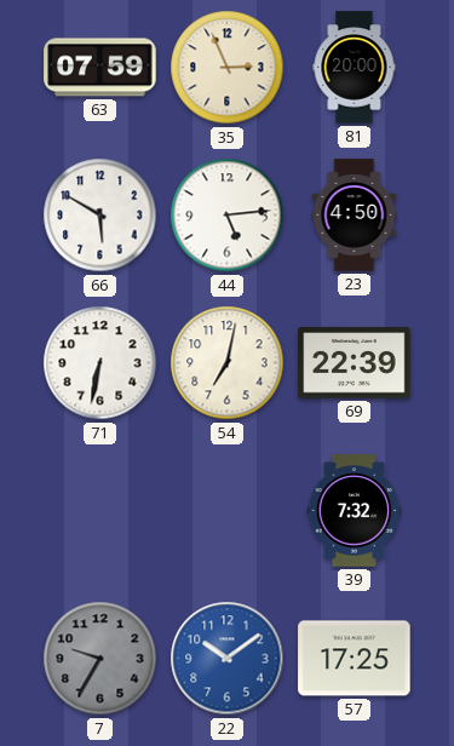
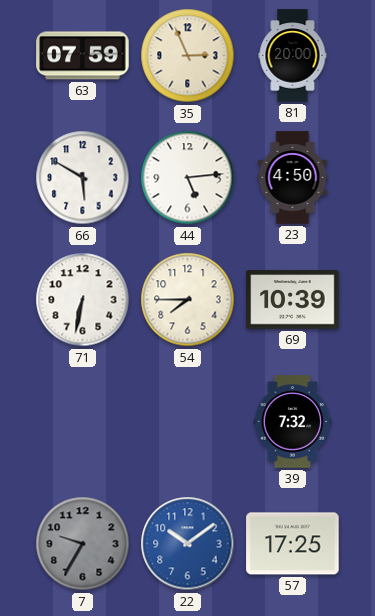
54: 7:02 -> 7:45
69: 22:39 -> 10:39
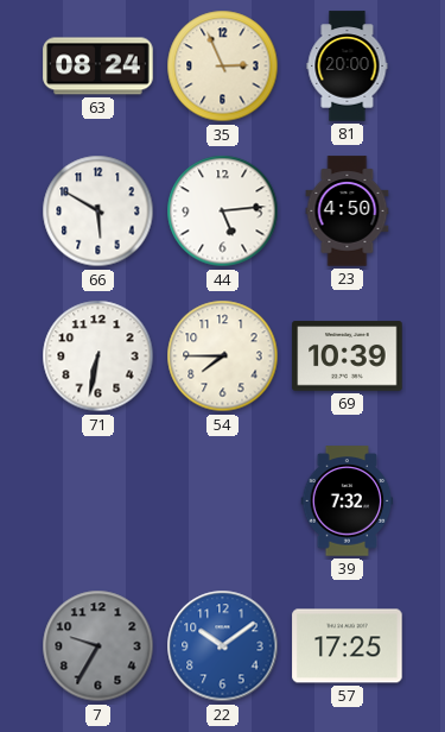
63: 07:59 -> 08:24
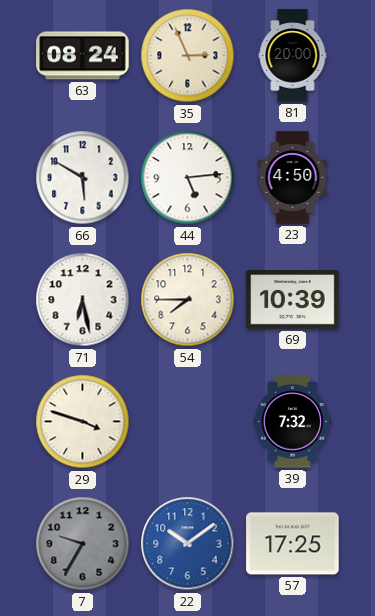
71: 6:32 -> 6:28
29: none -> 3:48
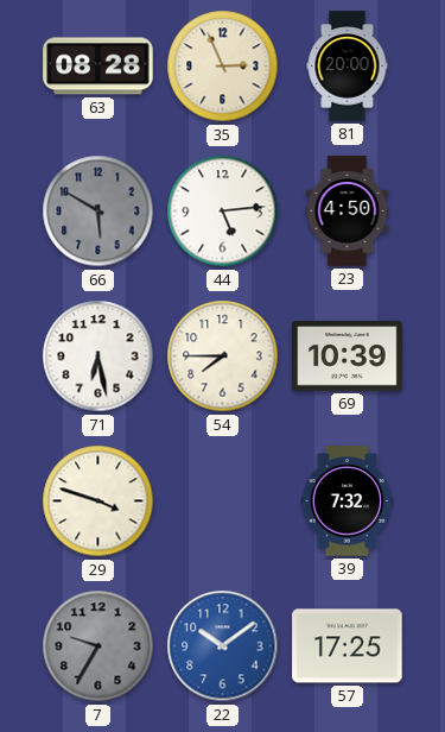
63: 08:24 -> 08:28
66 dial: white -> grey
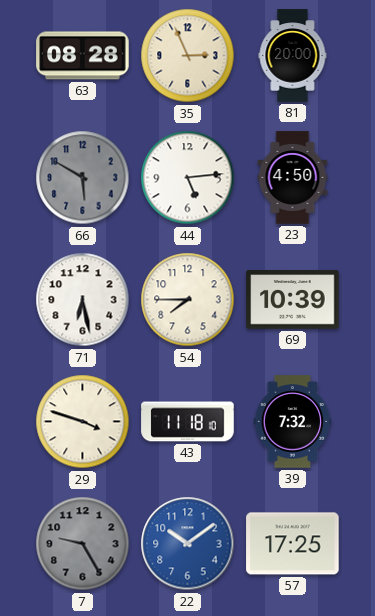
43: none -> 11:18
7: 9:35 -> 9:25
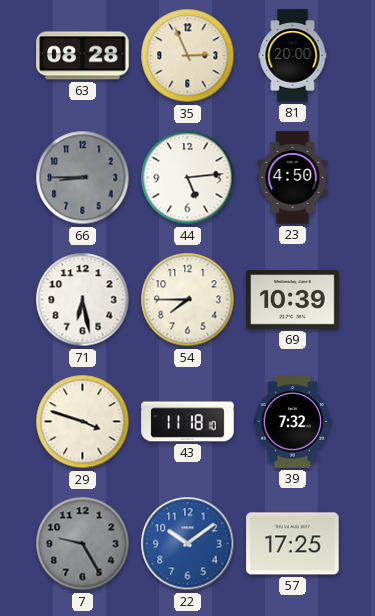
66: 5:50 -> 8:45
